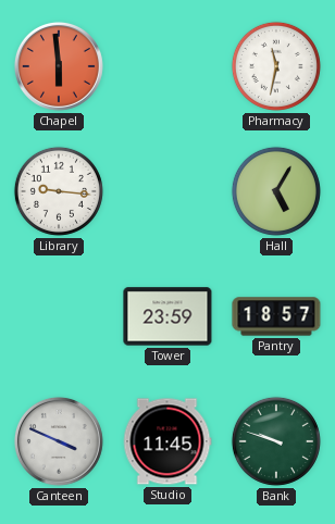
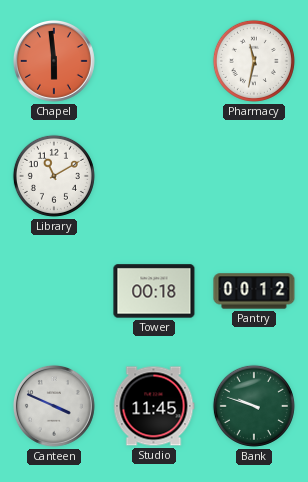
Library: 9:16 -> 11:10
Hall: 5:05 -> none
Tower: 23:59 -> 00:18
Pantry: 18:57 -> 00:12
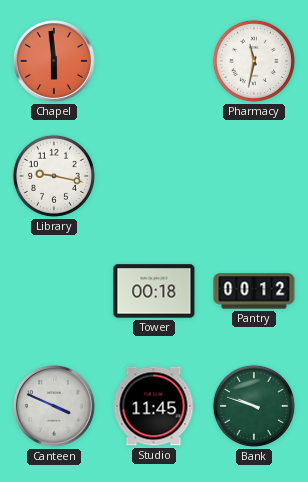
Library: 11:10 -> 9:17
